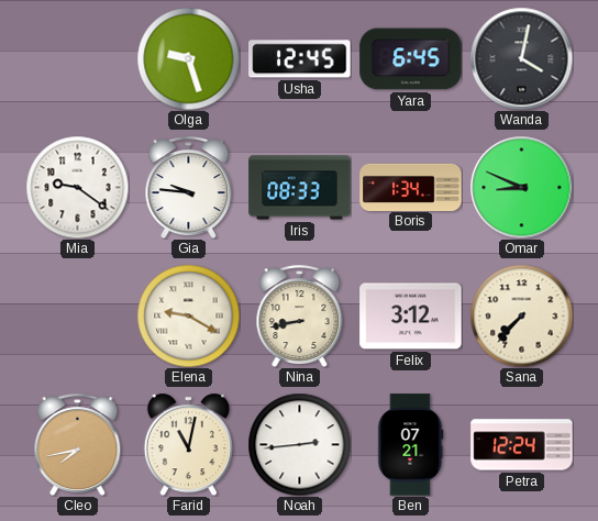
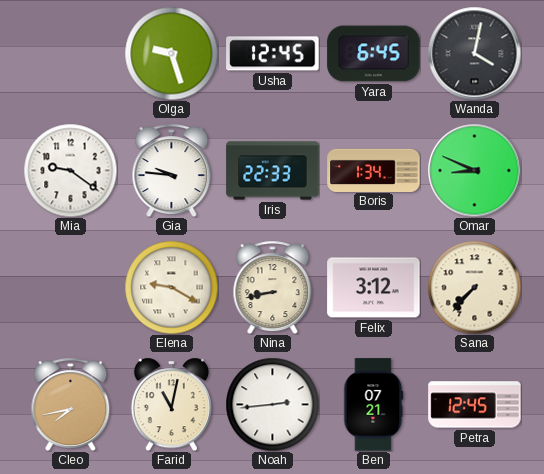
Iris: 08:33 -> 22:33
Petra: 12:24 -> 12:45
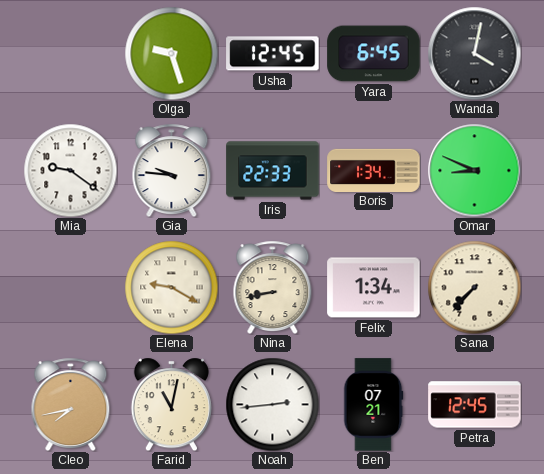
Felix: 3:12 -> 1:34
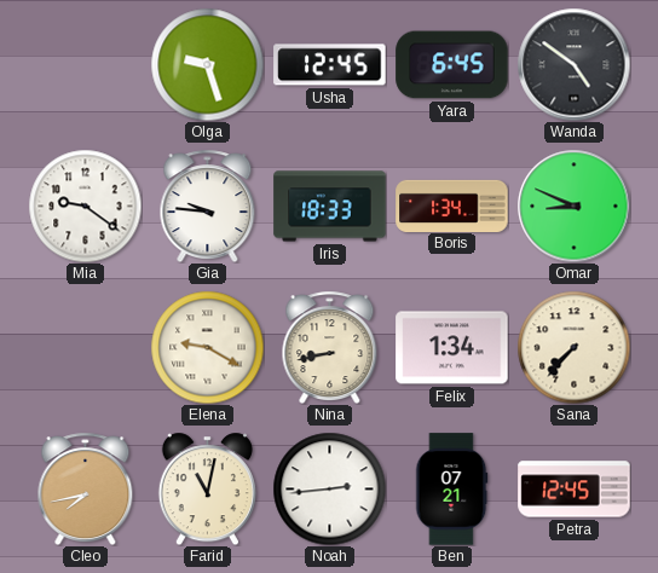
Wanda: 4:02 -> 4:51
Iris: 22:33 -> 18:33
